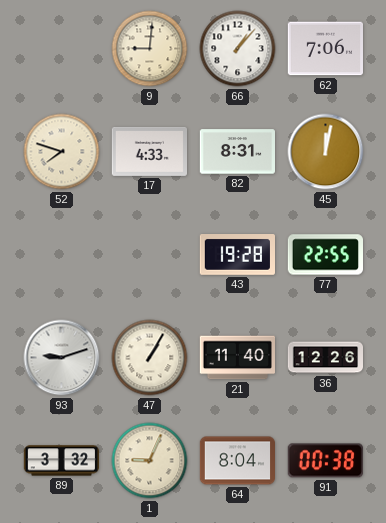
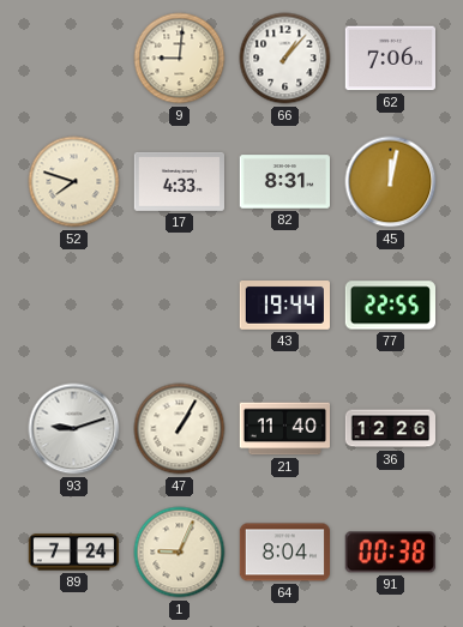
43: 19:28 -> 19:44
89: 3:32 -> 7:24
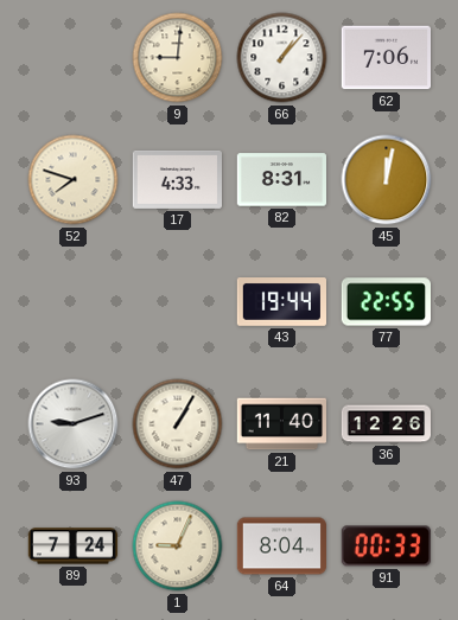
91: 00:38 -> 00:33
